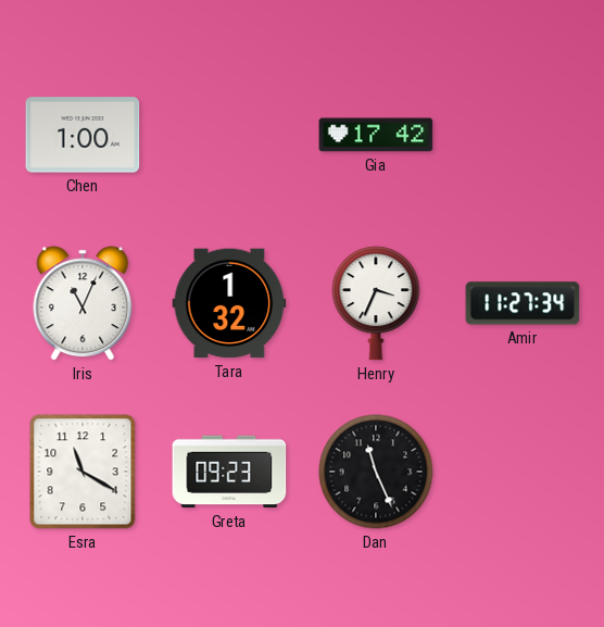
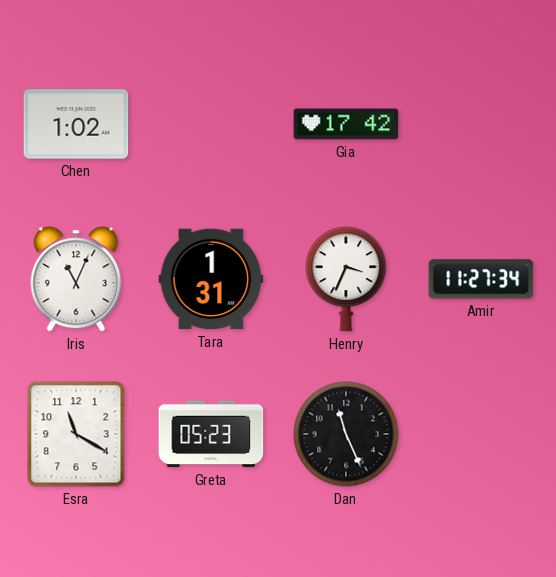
Chen: 1:00 -> 1:02
Tara: 1:32 -> 1:31
Greta: 09:23 -> 05:23
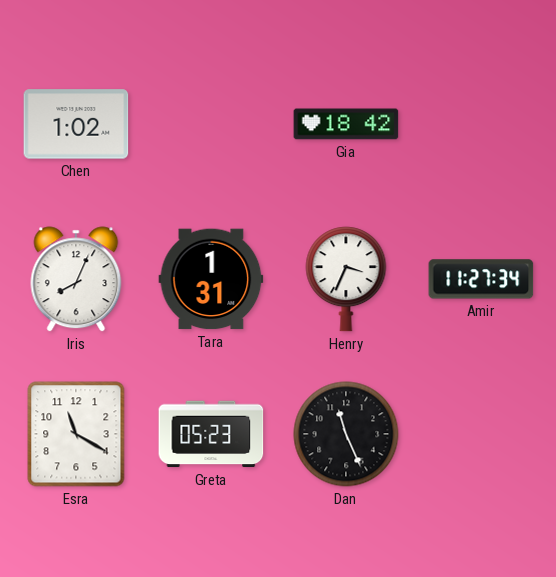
Gia: 17:42 -> 18:42
Iris: 11:04 -> 8:04
